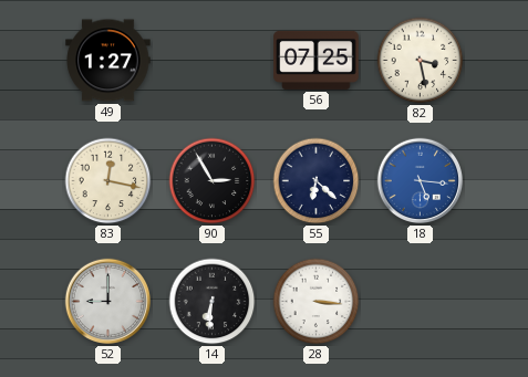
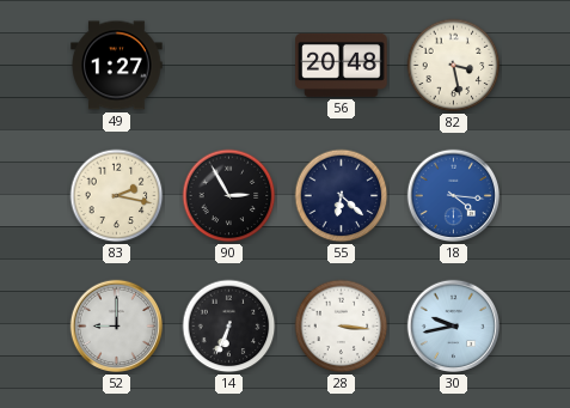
56: 07:25 -> 20:48
83: 12:17 -> 2:17
18: 5:16 -> 4:16
14: 6:31 -> 6:34
30: none -> 9:43
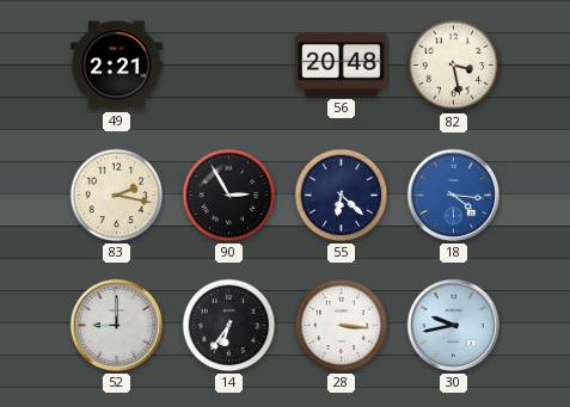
49: 1:27 -> 2:21
14: 6:34 -> 6:36
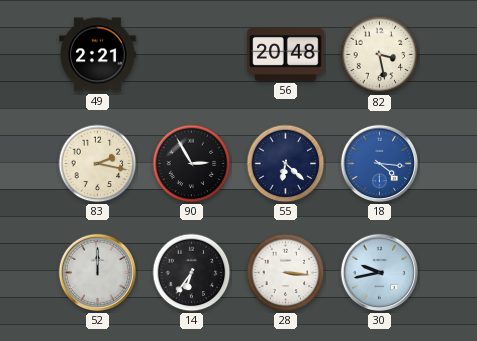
52: 9:00 -> 12:00
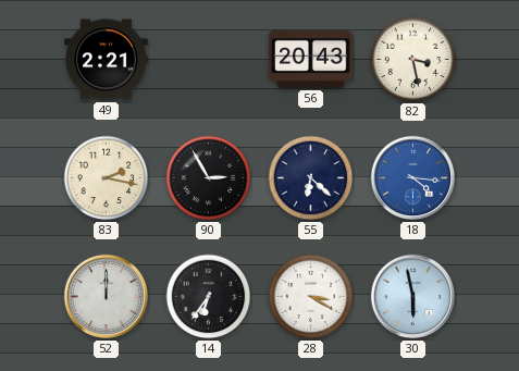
56: 20:48 -> 20:43
28: 3:16 -> 3:20
30: 9:43 -> 5:58
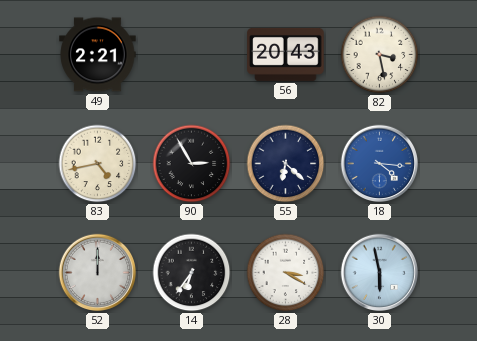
83: 2:17 -> 4:43
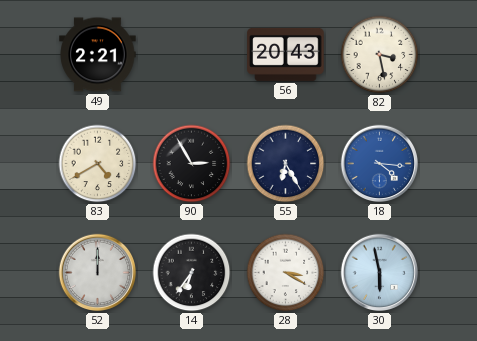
83: 4:43 -> 4:40
55: 6:22 -> 6:25
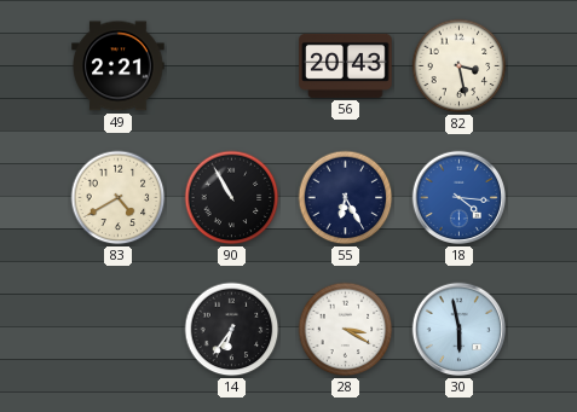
90: 2:55 -> 10:55
52: 12:00 -> none
